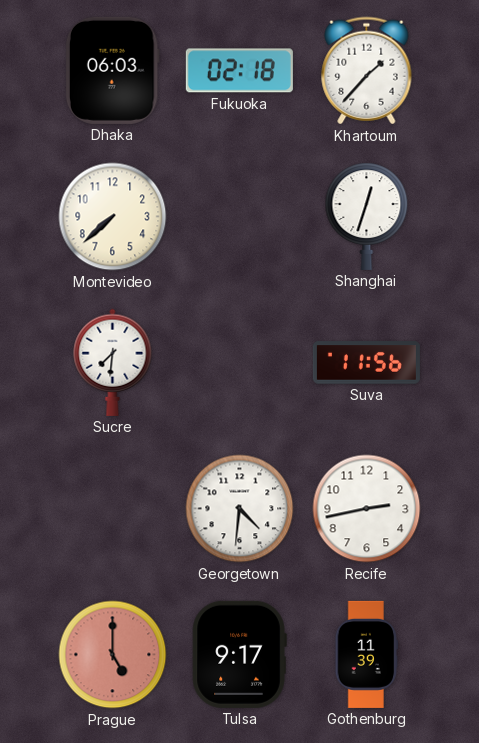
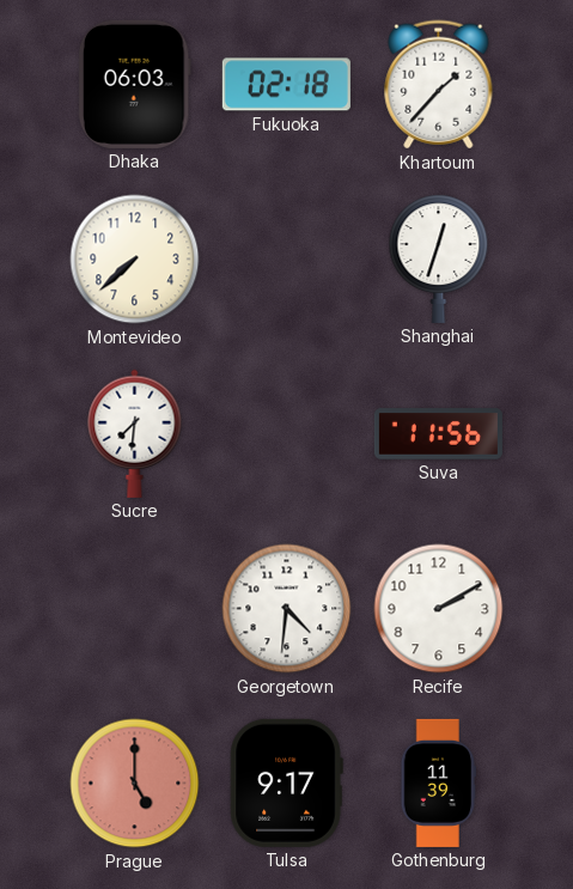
Recife: 2:43 -> 2:10
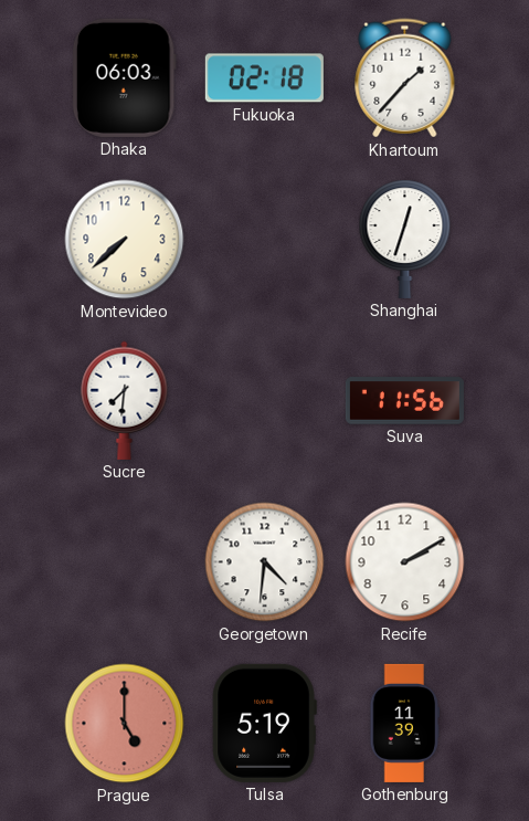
Tulsa: 9:17 -> 5:19
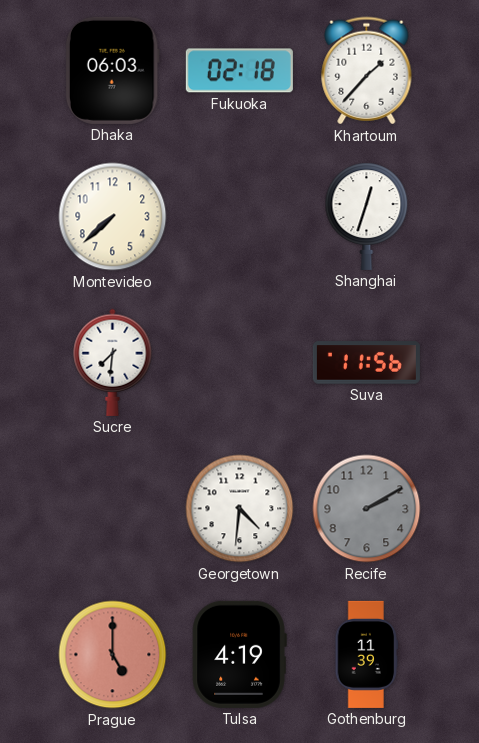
Recife dial: white -> grey
Tulsa: 5:19 -> 4:19
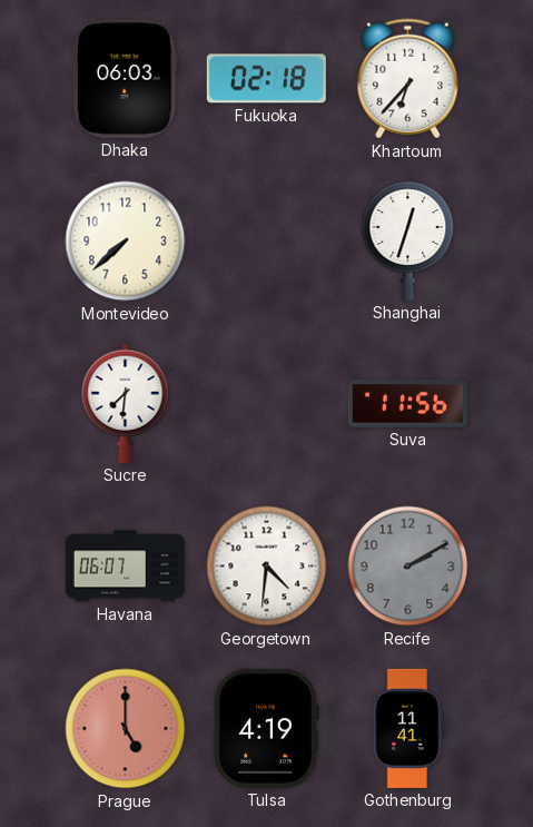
Khartoum: 1:37 -> 6:37
Havana: none -> 06:07
Gothenburg: 11:39 -> 11:41
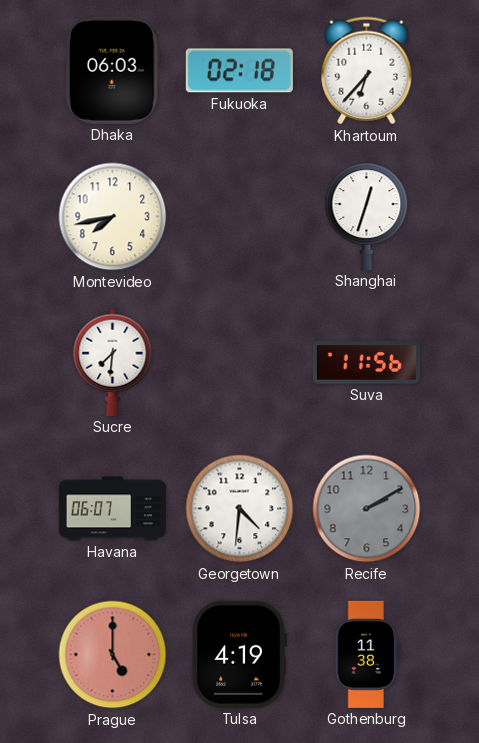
Montevideo: 7:38 -> 7:43
Gothenburg: 11:41 -> 11:38
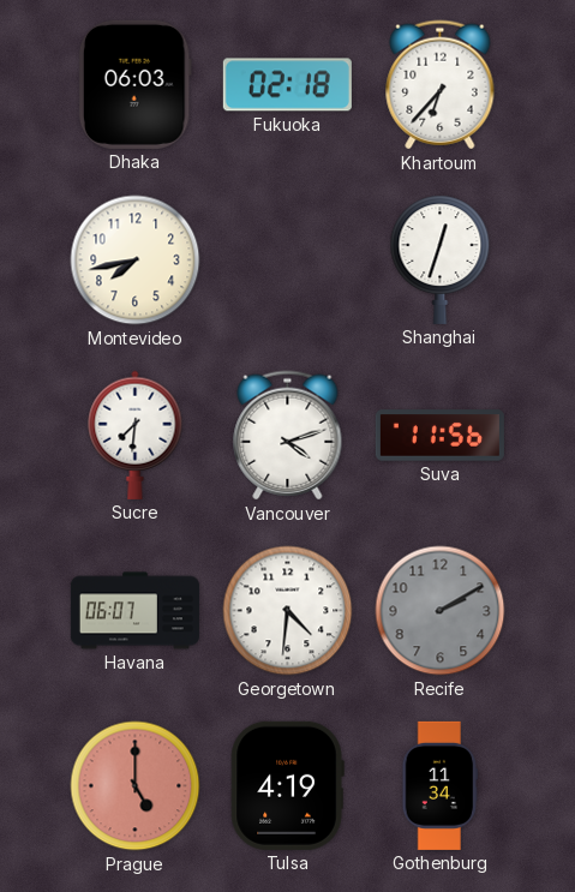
Vancouver: none -> 4:12
Gothenburg: 11:38 -> 11:34
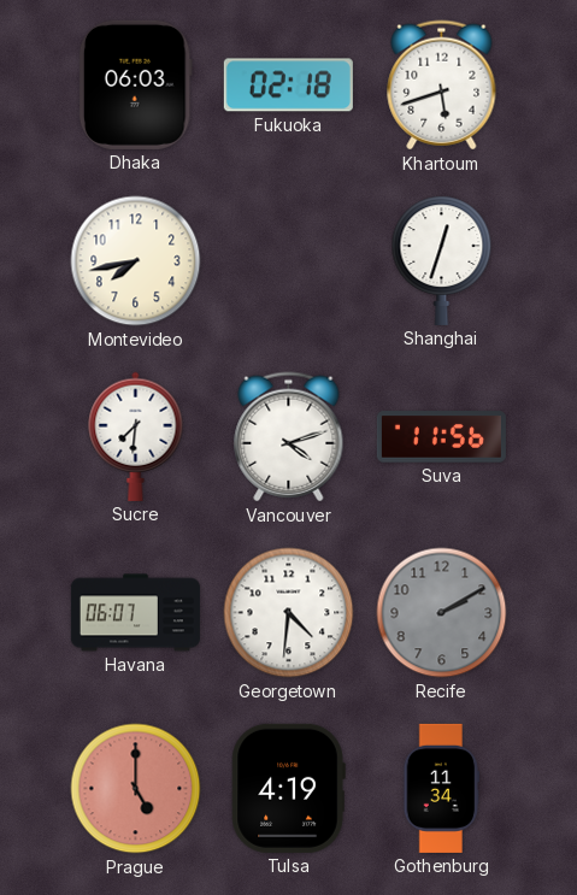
Khartoum: 6:37 -> 5:42
